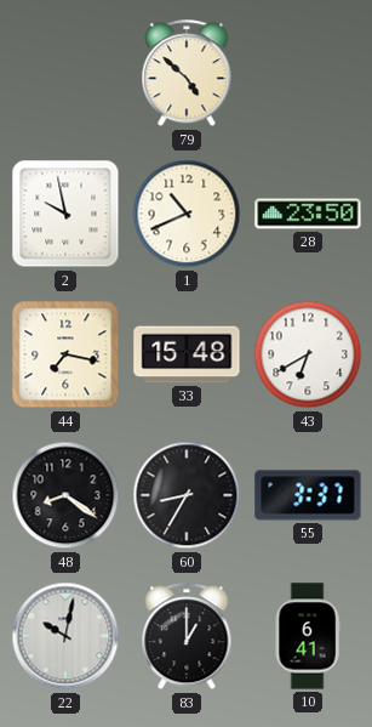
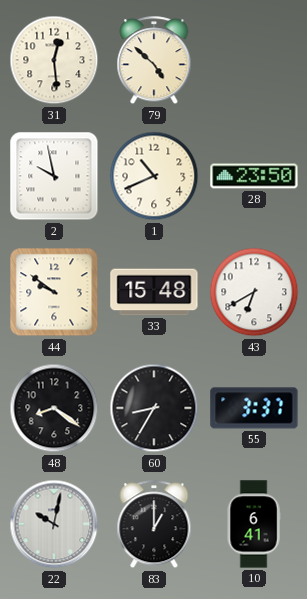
31: none -> 12:29
44: 7:17 -> 9:51
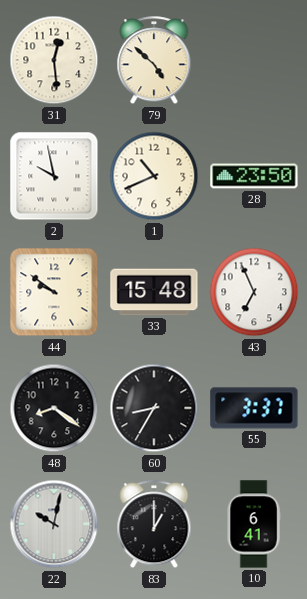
43: 6:40 -> 6:56
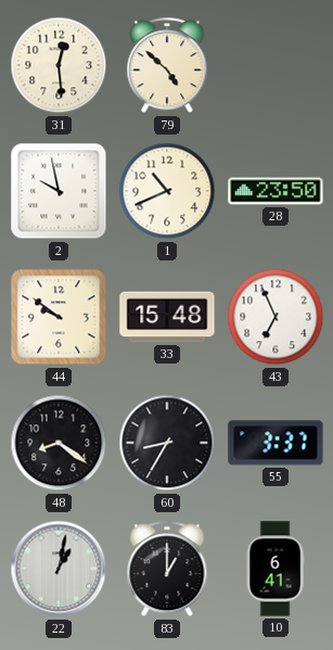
22: 10:02 -> 1:02
